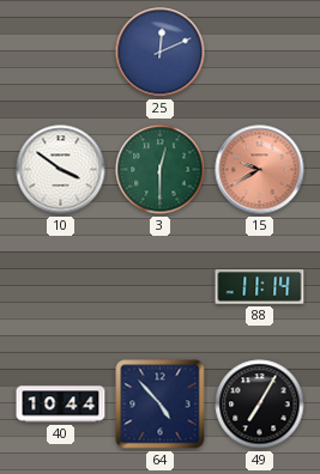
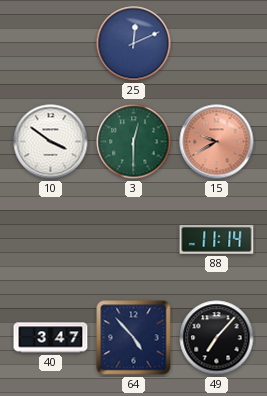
40: 10:44 -> 3:47
49: 7:05 -> 7:07
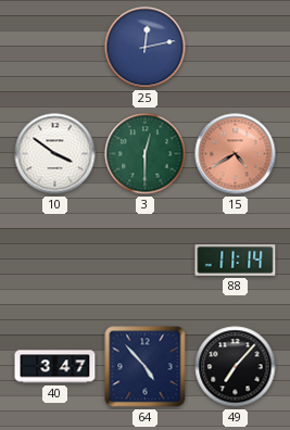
25: 12:11 -> 12:13
15: 9:40 -> 4:40
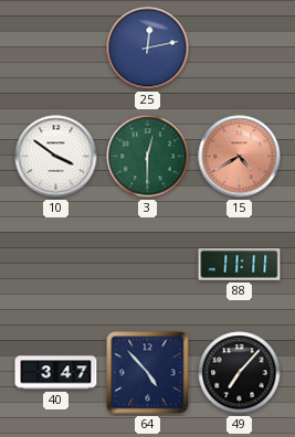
88: 11:14 -> 11:11
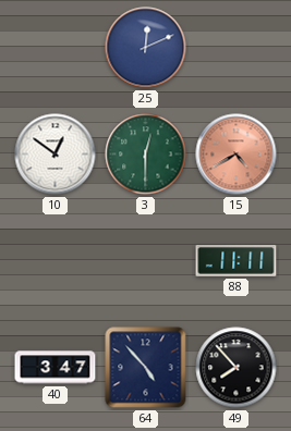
25: 12:13 -> 12:11
10: 3:51 -> 12:51
49: 7:07 -> 7:53
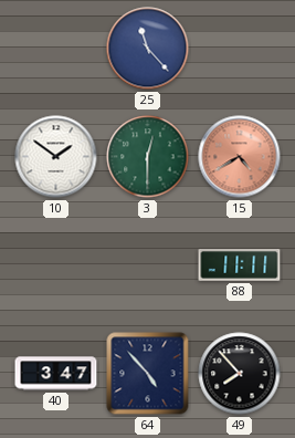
25: 12:11 -> 11:23
10: 12:51 -> 1:51
